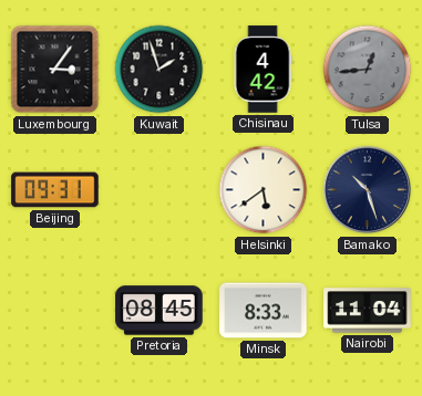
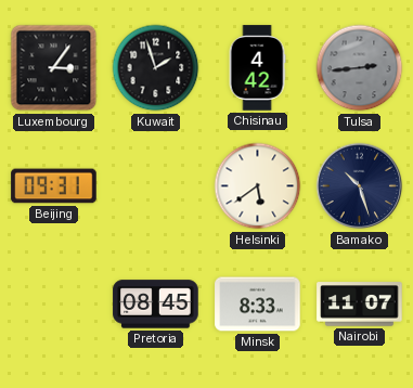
Tulsa: 12:44 -> 2:44
Nairobi: 11:04 -> 11:07
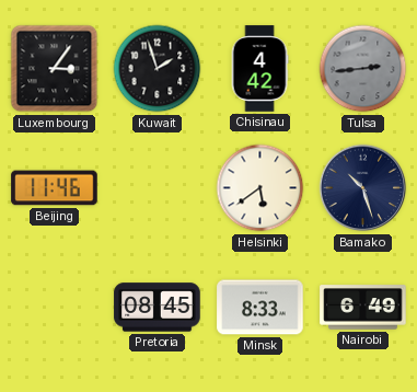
Beijing: 09:31 -> 11:46
Nairobi: 11:07 -> 6:49
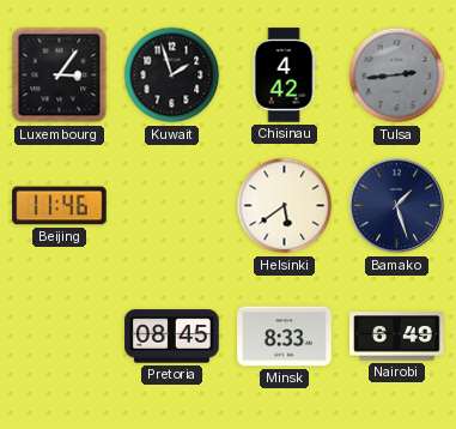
Bamako: 10:27 -> 1:27
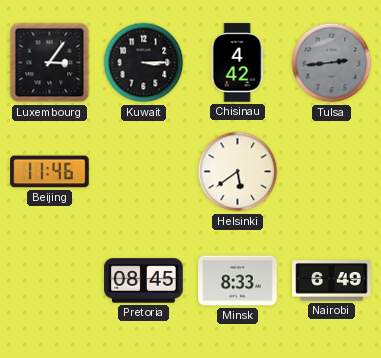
Kuwait: 1:57 -> 3:15
Bamako: 1:27 -> none
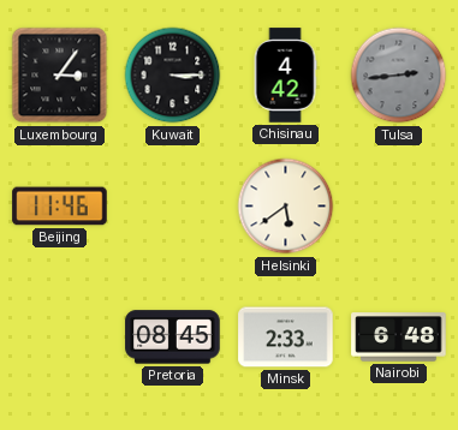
Minsk: 8:33 -> 2:33
Nairobi: 6:49 -> 6:48
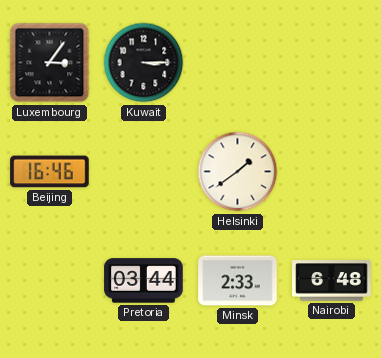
Chisinau: 4:42 -> none
Tulsa: 2:44 -> none
Beijing: 11:46 -> 16:46
Helsinki: 5:39 -> 1:39
Pretoria: 08:45 -> 03:44
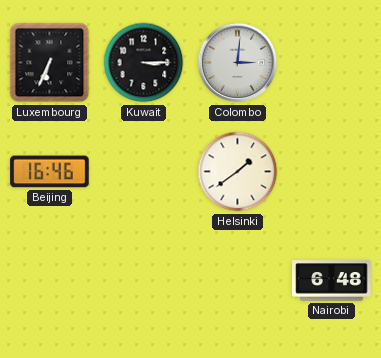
Luxembourg: 3:06 -> 6:34
Colombo: none -> 3:01
Pretoria: 03:44 -> none
Minsk: 2:33 -> none
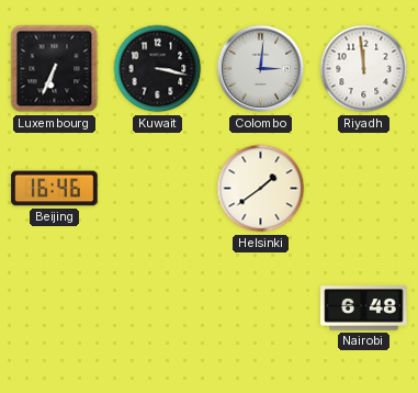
Kuwait: 3:15 -> 3:17
Riyadh: none -> 11:59
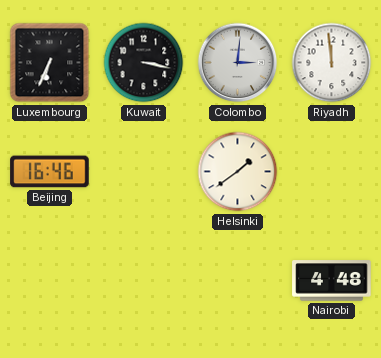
Nairobi: 6:48 -> 4:48
